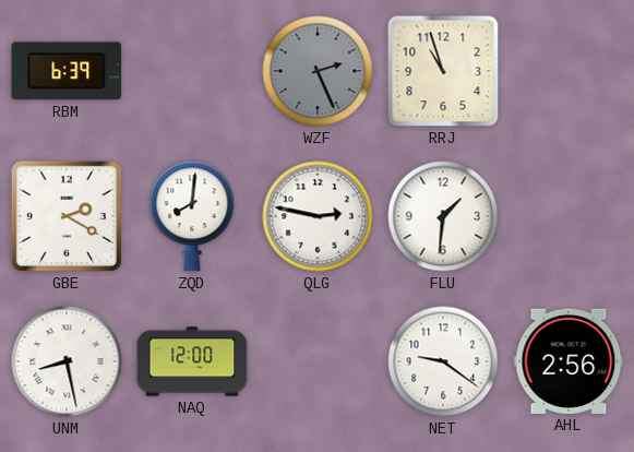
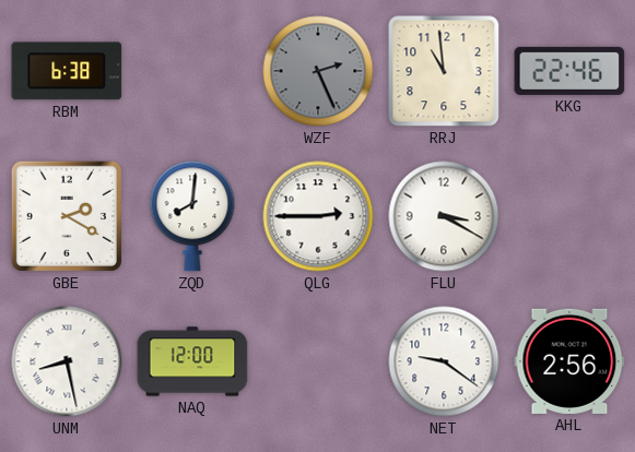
RBM: 6:39 -> 6:38
RRJ: 10:57 -> 10:59
KKG: none -> 22:46
QLG: 2:47 -> 2:45
FLU: 1:31 -> 3:20
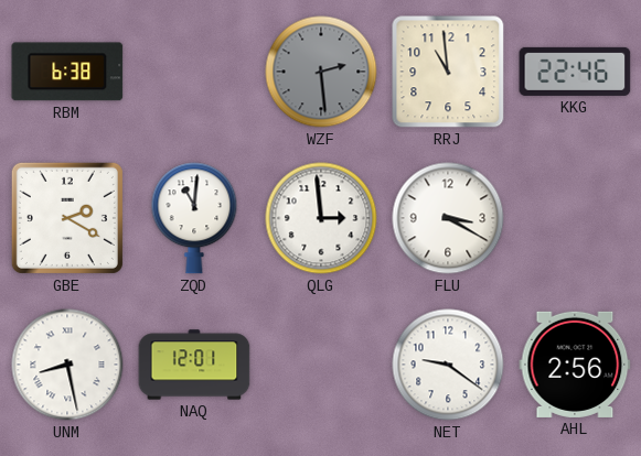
WZF: 2:26 -> 2:29
ZQD: 8:01 -> 11:01
QLG: 2:45 -> 2:59
NAQ: 12:00 -> 12:01
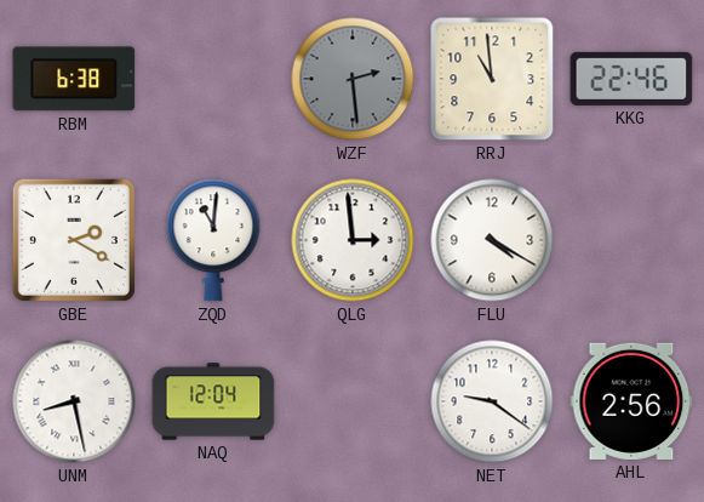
FLU: 3:20 -> 4:20
NAQ: 12:01 -> 12:04
